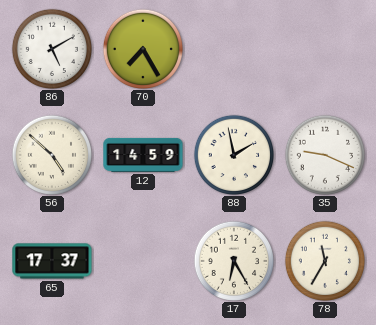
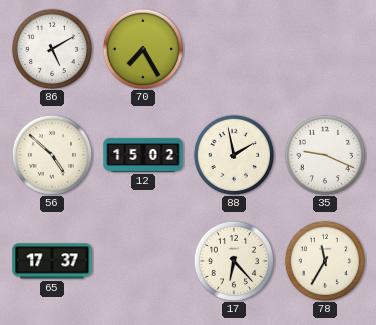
12: 14:59 -> 15:02
17: 6:25 -> 6:23
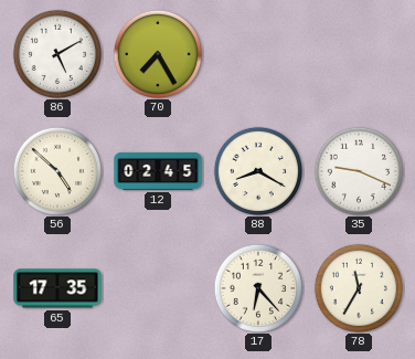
12: 15:02 -> 02:45
88: 1:58 -> 8:20
65: 17:37 -> 17:35
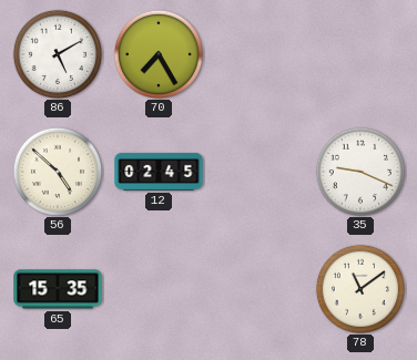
88: 8:20 -> none
65: 17:35 -> 15:35
17: 6:23 -> none
78: 11:35 -> 11:09
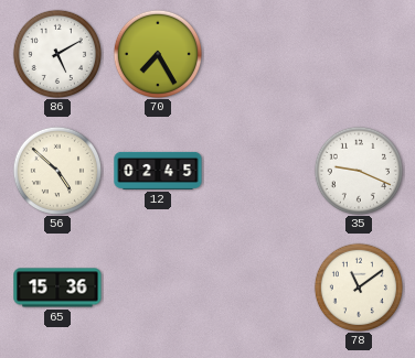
65: 15:35 -> 15:36
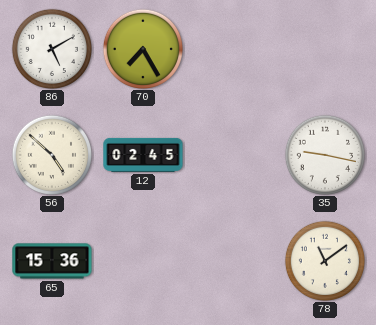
35: 9:19 -> 9:17
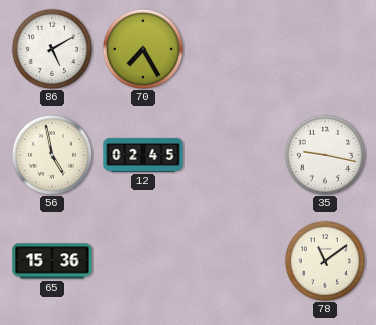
56: 4:52 -> 4:58
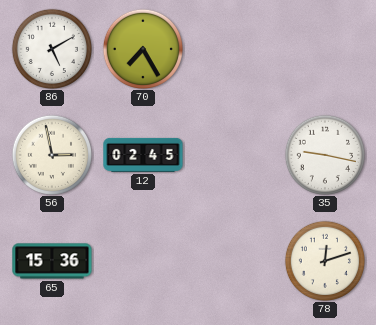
56: 4:58 -> 2:58
78: 11:09 -> 12:12
